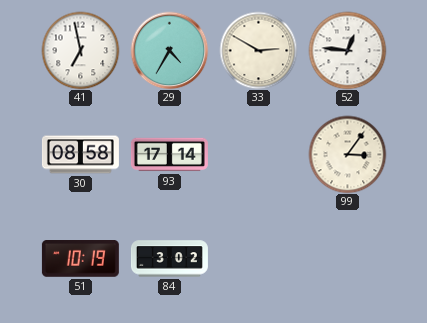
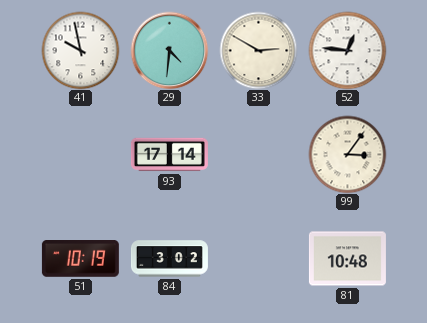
41: 6:58 -> 9:58
29: 4:35 -> 4:31
30: 08:58 -> none
81: none -> 10:48
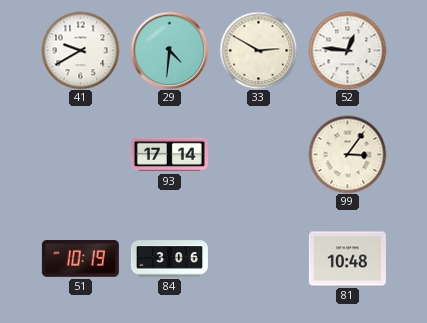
41: 9:58 -> 9:40
84: 3:02 -> 3:06
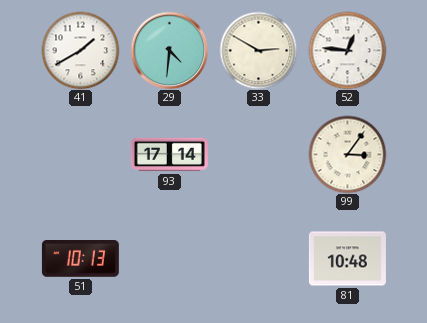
41: 9:40 -> 1:40
51: 10:19 -> 10:13
84: 3:06 -> none
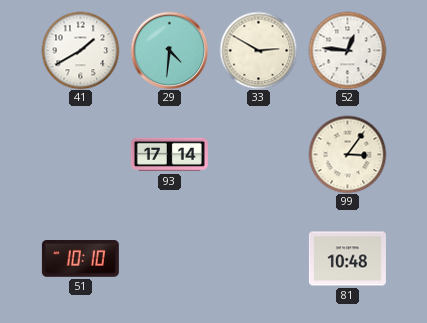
51: 10:13 -> 10:10
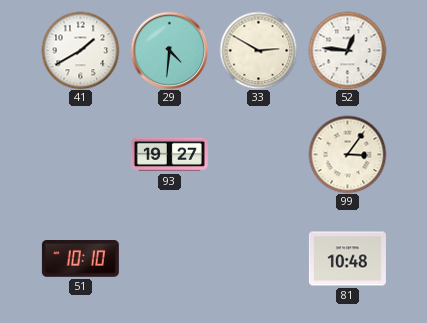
93: 17:14 -> 19:27
